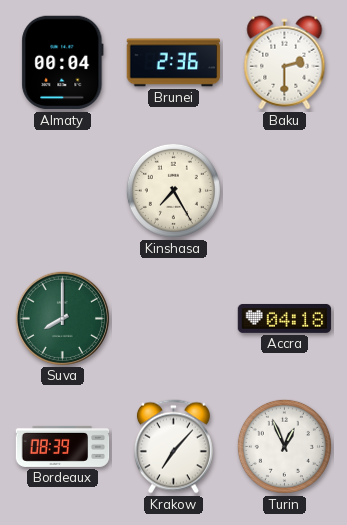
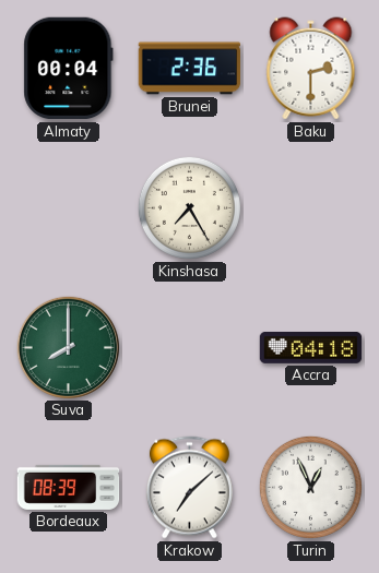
Krakow: 7:07 -> 7:08
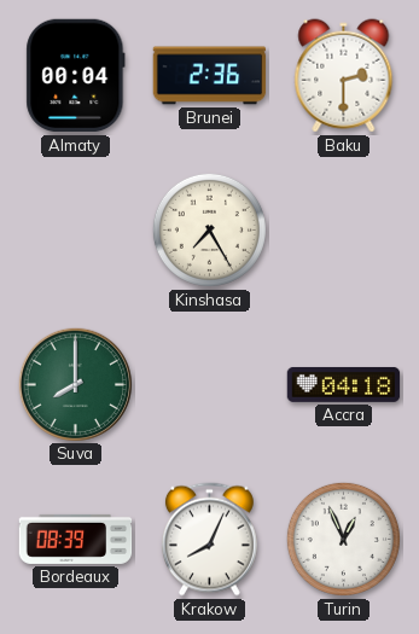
Krakow: 7:08 -> 8:04
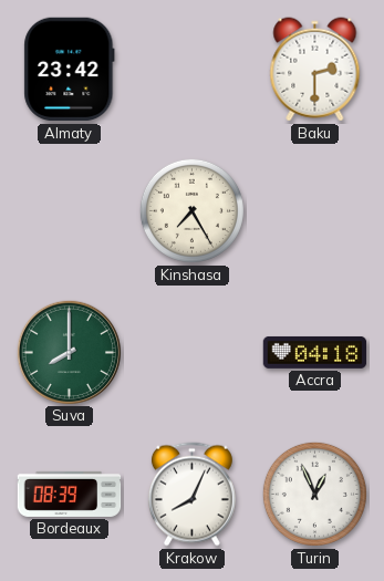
Almaty: 00:04 -> 23:42
Brunei: 2:36 -> none
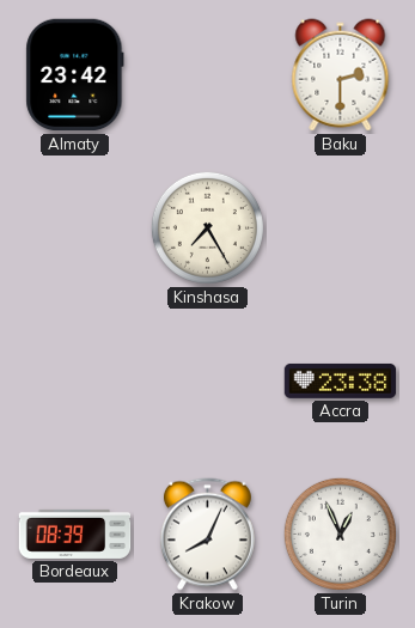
Suva: 8:00 -> none
Accra: 04:18 -> 23:38
